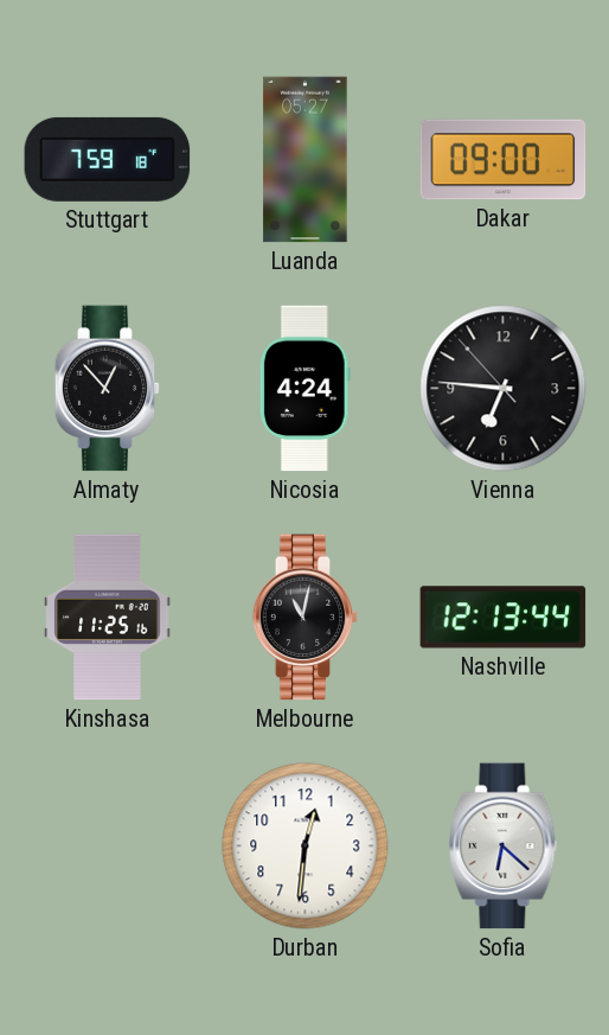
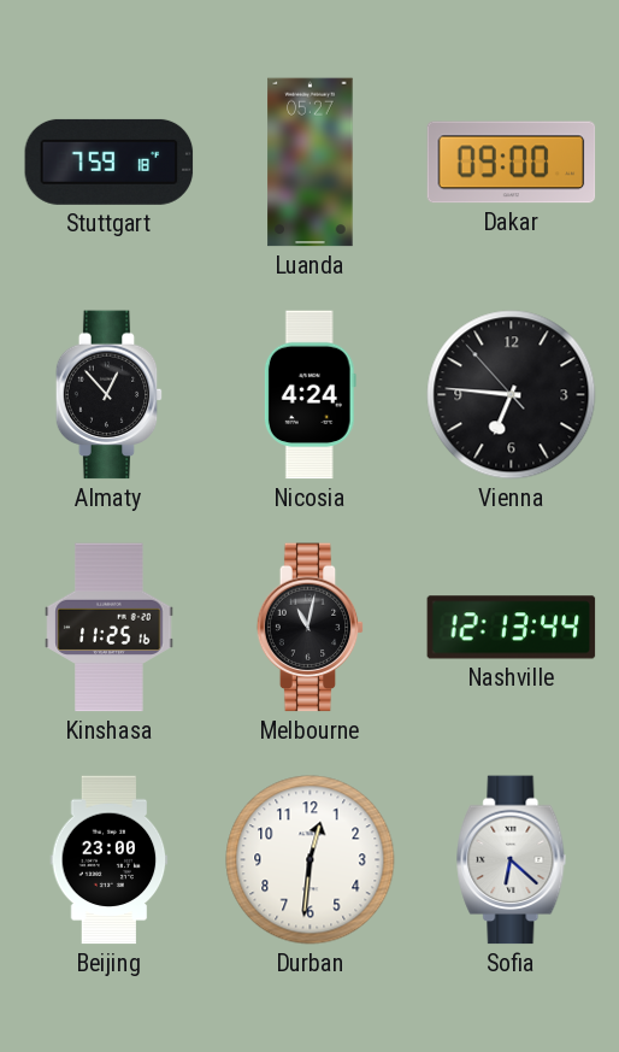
Beijing: none -> 23:00
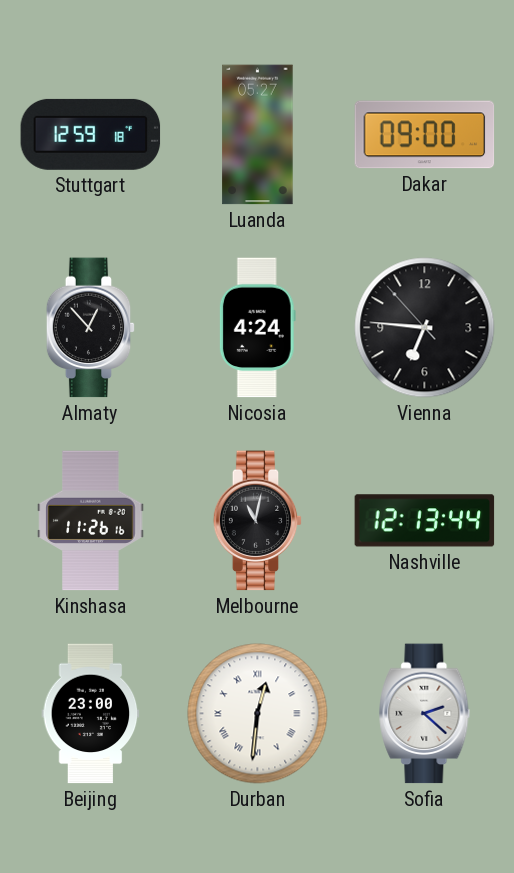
Stuttgart: 7:59 -> 12:59
Kinshasa: 11:25 -> 11:26
Durban numerals: Arabic -> Roman
Sofia: 6:22 -> 2:22
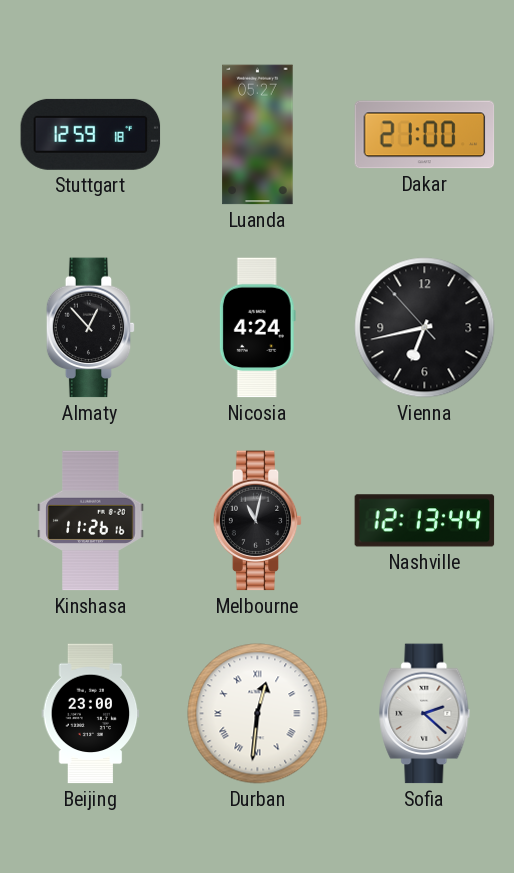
Dakar: 09:00 -> 21:00
Vienna: 6:45 -> 6:42
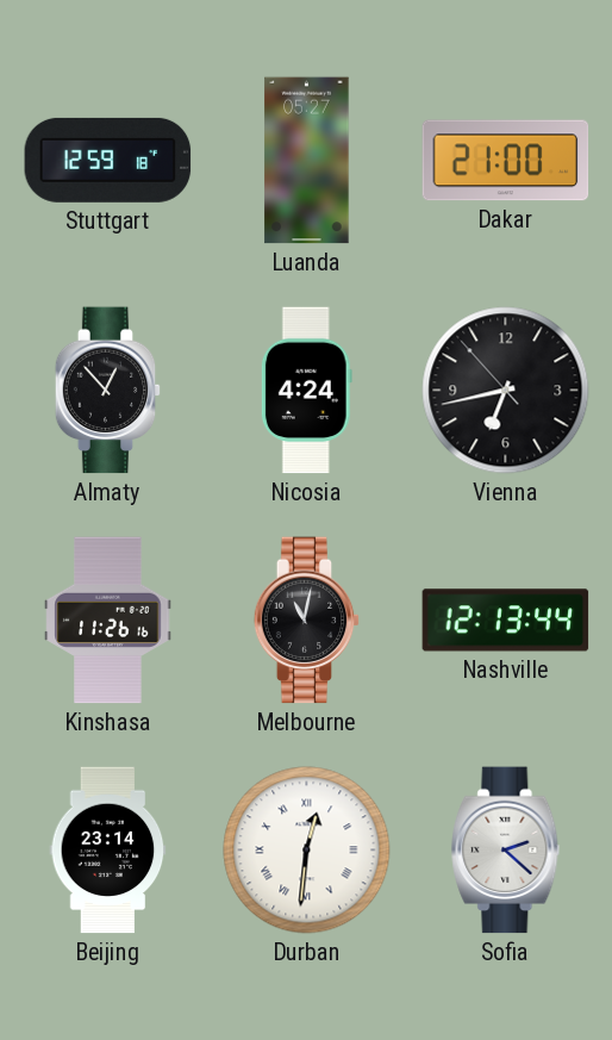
Beijing: 23:00 -> 23:14
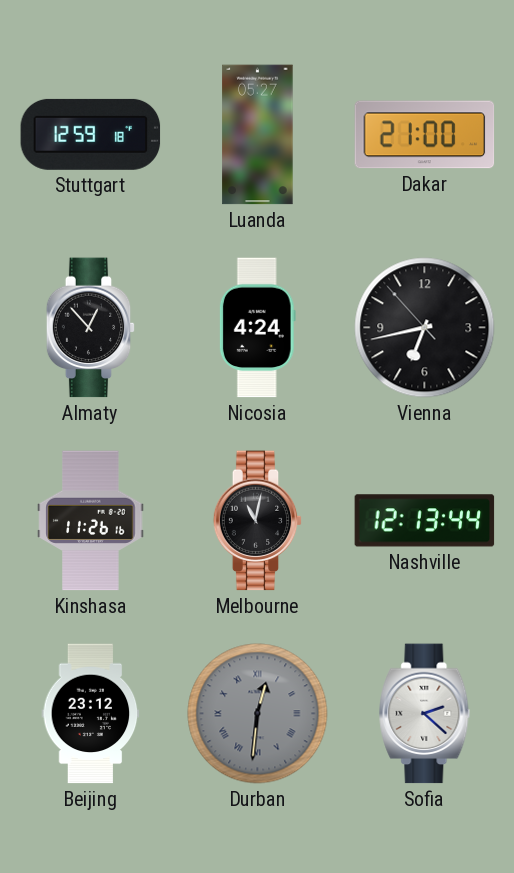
Beijing: 23:14 -> 23:12
Durban dial: white -> grey
